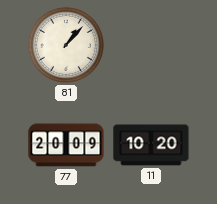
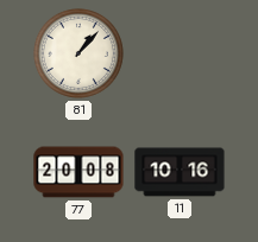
77: 20:09 -> 20:08
11: 10:20 -> 10:16
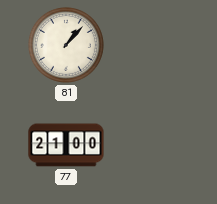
77: 20:08 -> 21:00
11: 10:16 -> none
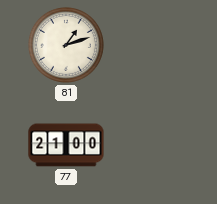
81: 1:07 -> 1:12
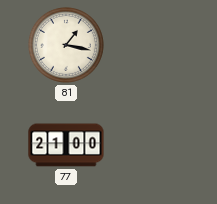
81: 1:12 -> 1:17
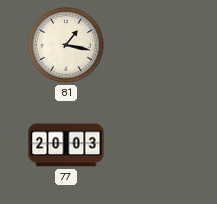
77: 21:00 -> 20:03
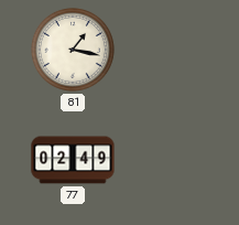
77: 20:03 -> 02:49
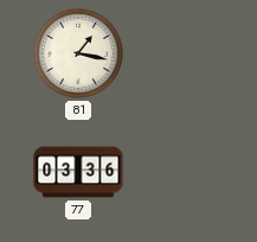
77: 02:49 -> 03:36
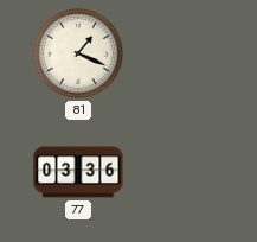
81: 1:17 -> 1:19
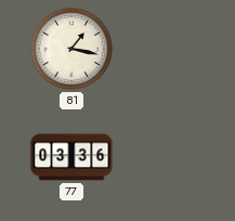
81: 1:19 -> 1:17
